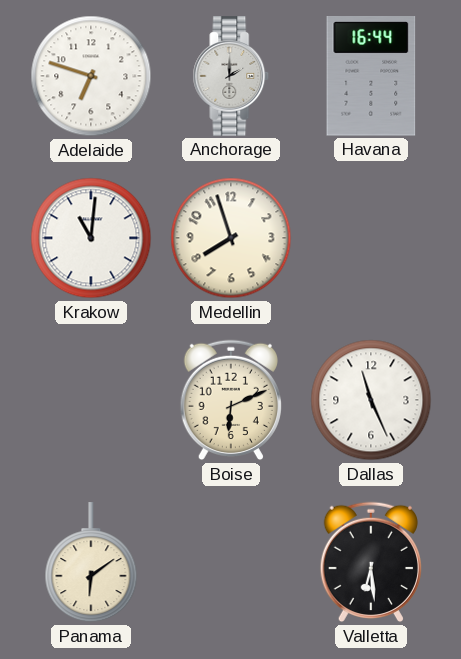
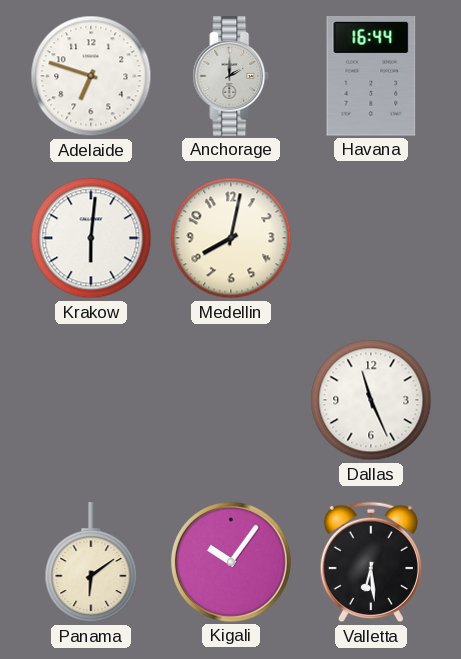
Krakow: 11:01 -> 6:01
Medellin: 7:57 -> 8:02
Boise: 6:11 -> none
Kigali: none -> 10:06
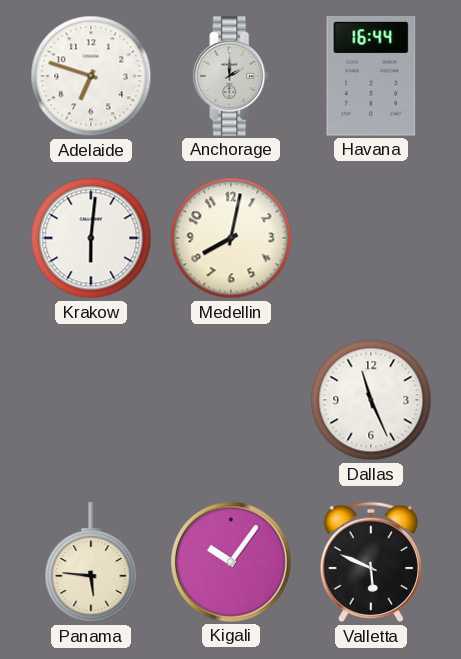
Panama: 6:09 -> 5:46
Valletta: 6:29 -> 5:49
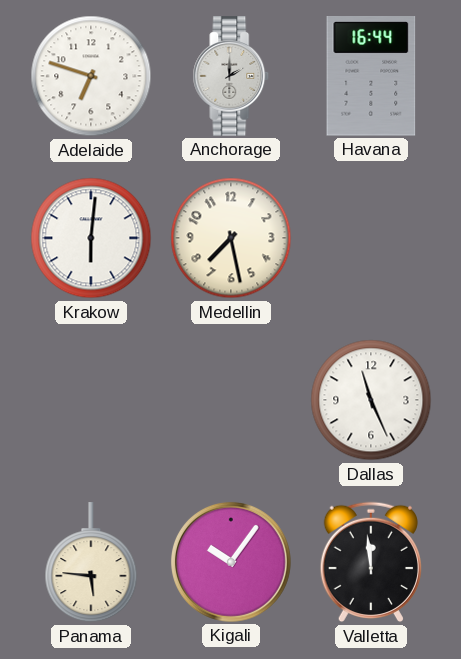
Medellin: 8:02 -> 7:28
Valletta: 5:49 -> 11:59
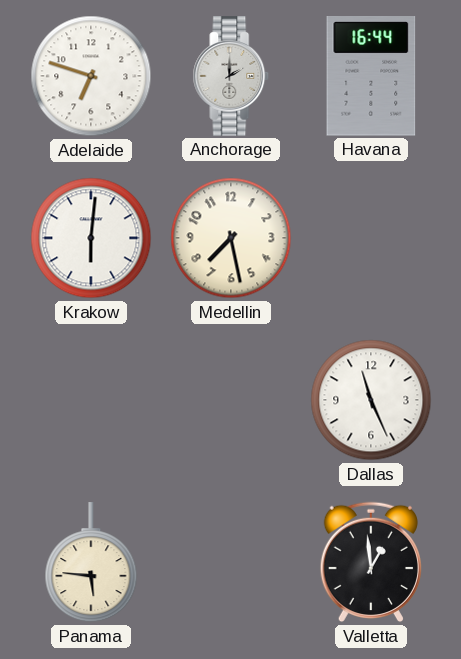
Kigali: 10:06 -> none
Valletta: 11:59 -> 12:59
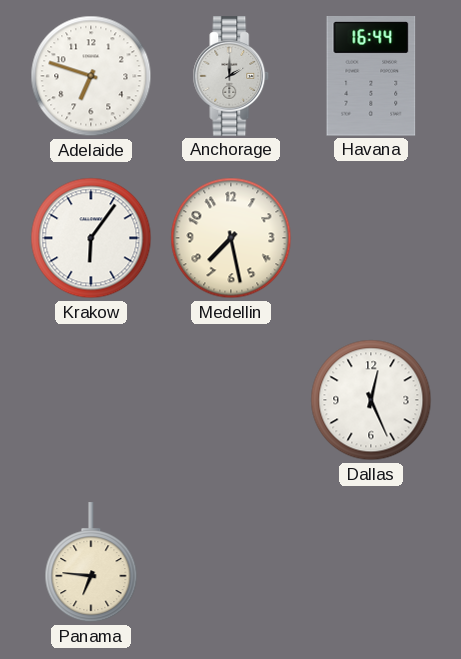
Krakow: 6:01 -> 6:06
Dallas: 11:26 -> 12:26
Panama: 5:46 -> 6:46
Valletta: 12:59 -> none
